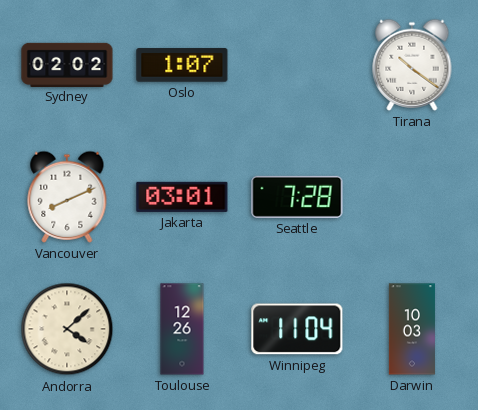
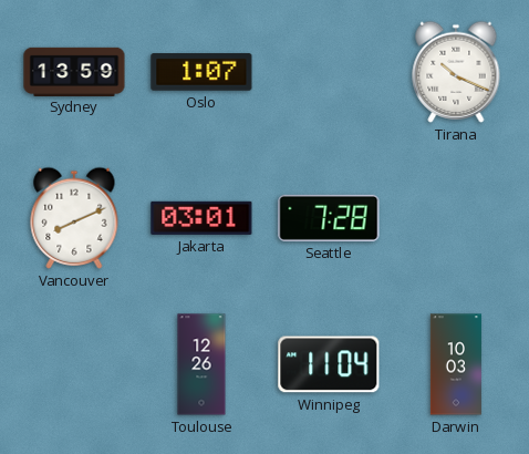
Sydney: 02:02 -> 13:59
Tirana: 10:21 -> 10:19
Andorra: 4:08 -> none
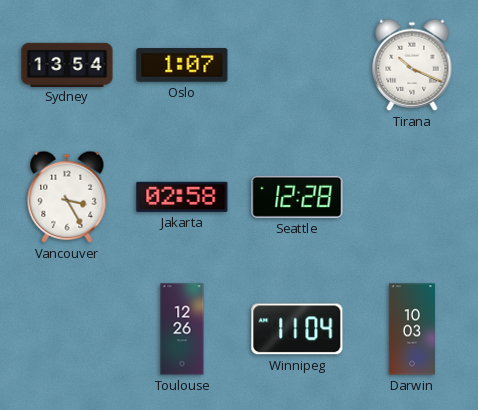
Sydney: 13:59 -> 13:54
Vancouver: 8:11 -> 3:25
Jakarta: 03:01 -> 02:58
Seattle: 7:28 -> 12:28
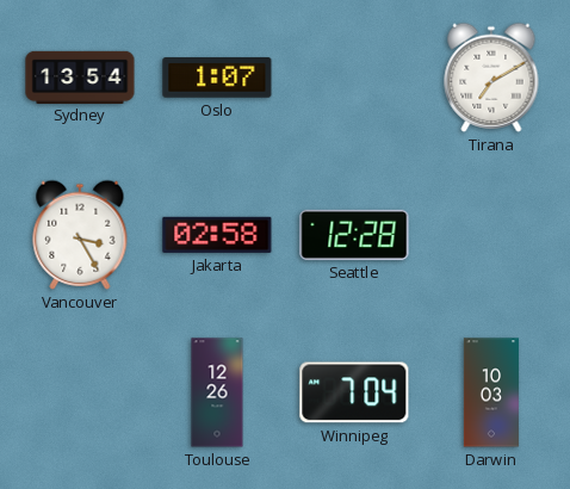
Tirana: 10:19 -> 7:10
Winnipeg: 11:04 -> 7:04
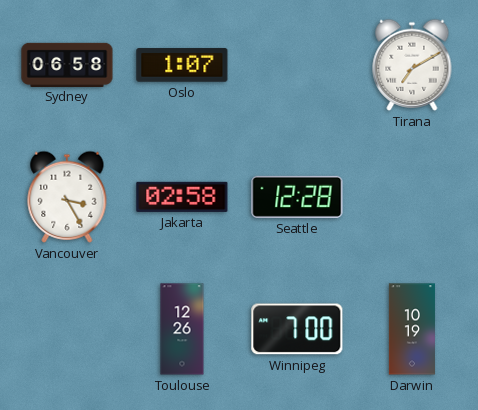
Sydney: 13:54 -> 06:58
Winnipeg: 7:04 -> 7:00
Darwin: 10:03 -> 10:19
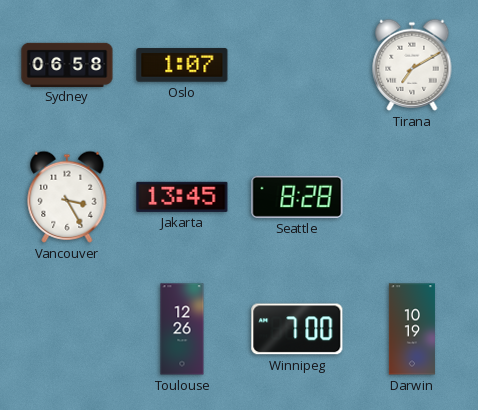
Jakarta: 02:58 -> 13:45
Seattle: 12:28 -> 8:28
